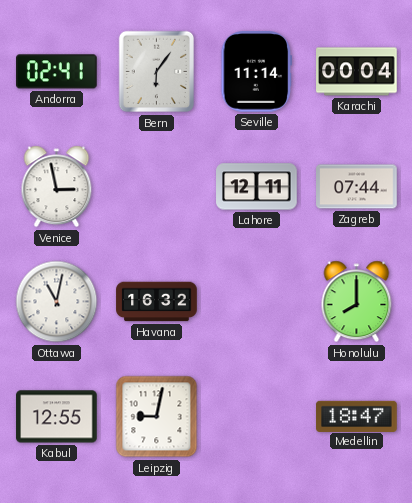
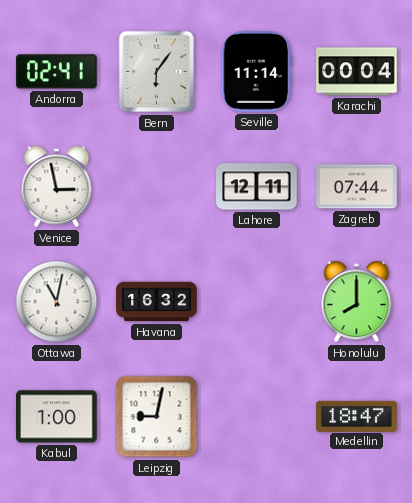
Kabul: 12:55 -> 1:00
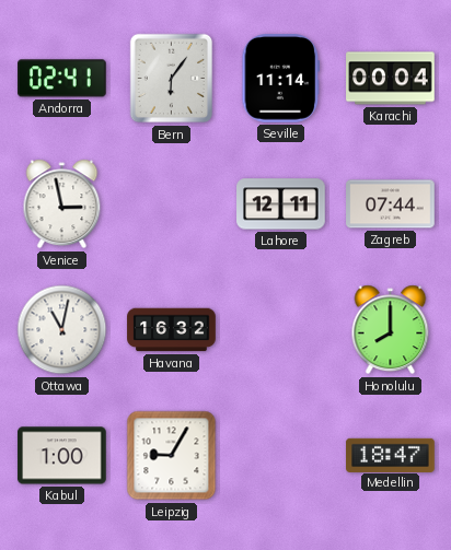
Leipzig: 9:02 -> 9:05
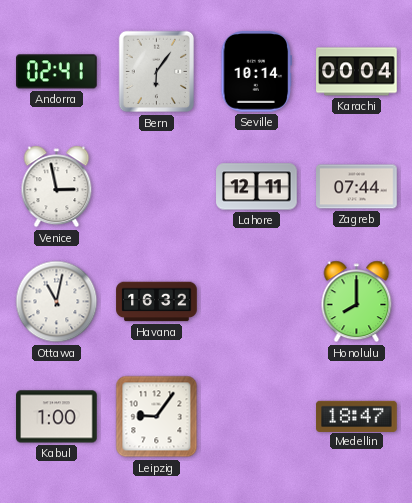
Seville: 11:14 -> 10:14
Leipzig: 9:05 -> 9:06
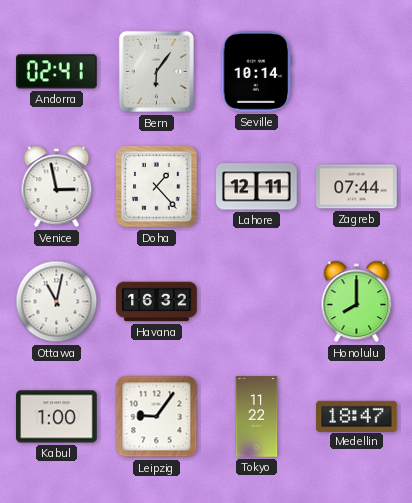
Karachi: 00:04 -> none
Doha: none -> 1:23
Tokyo: none -> 11:22
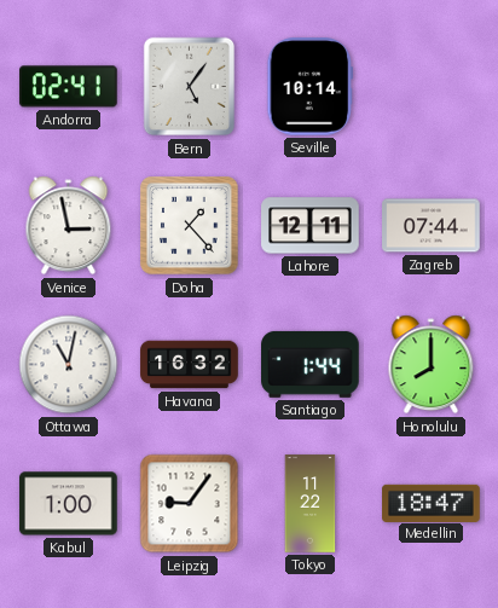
Bern: 6:06 -> 5:06
Santiago: none -> 1:44
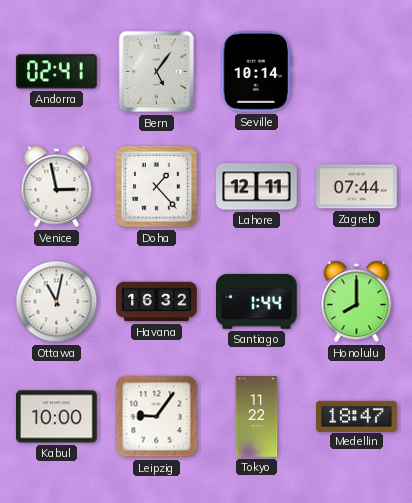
Kabul: 1:00 -> 10:00
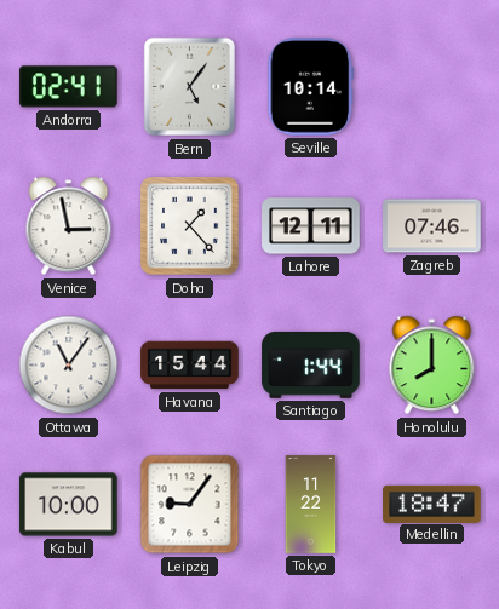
Zagreb: 07:44 -> 07:46
Ottawa: 11:02 -> 11:06
Havana: 16:32 -> 15:44
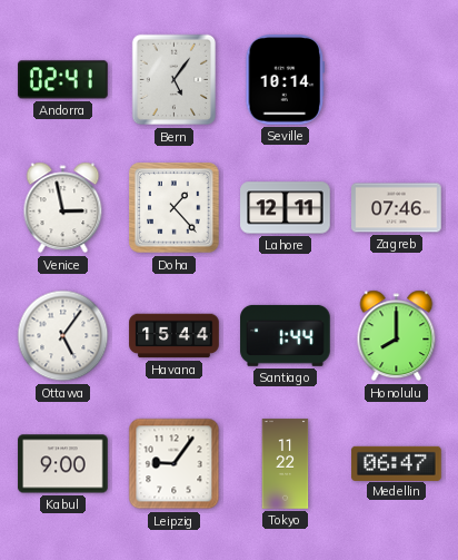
Ottawa: 11:06 -> 5:06
Kabul: 10:00 -> 9:00
Medellin: 18:47 -> 06:47
